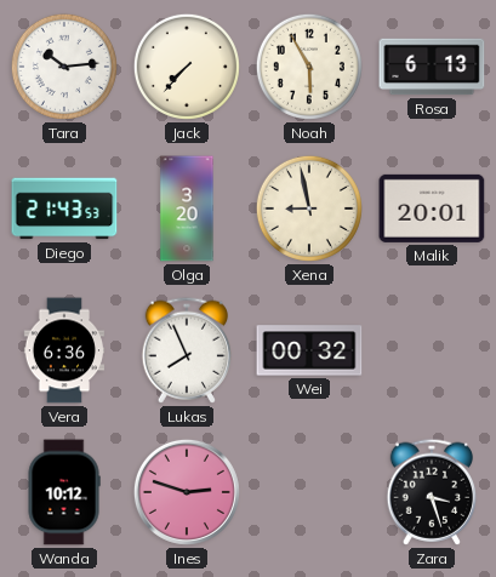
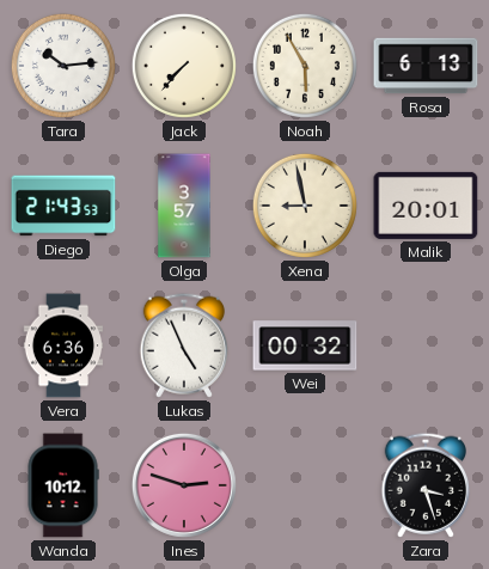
Olga: 3:20 -> 3:57
Lukas: 7:56 -> 4:56
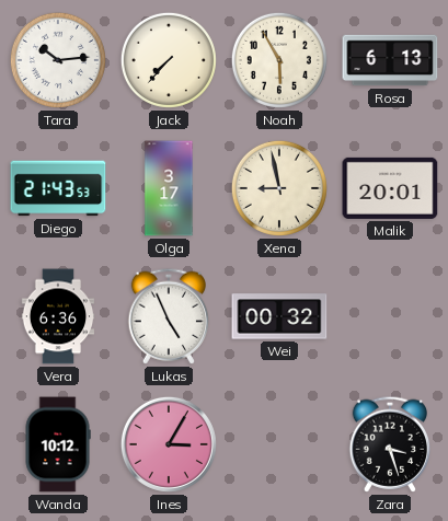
Olga: 3:57 -> 3:17
Ines: 2:48 -> 3:05
